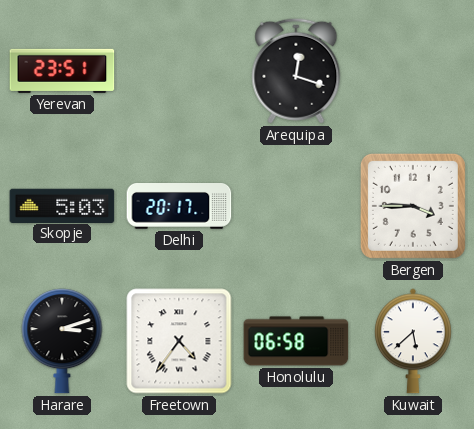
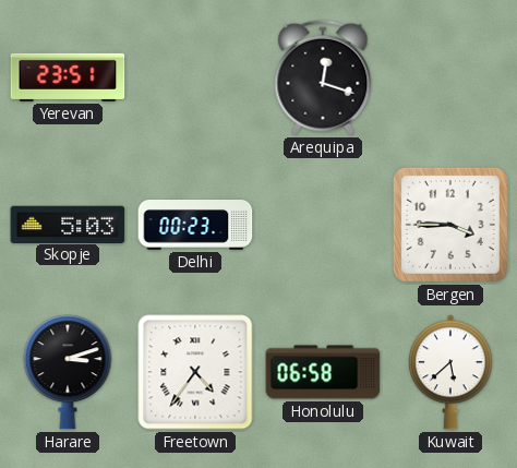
Delhi: 20:17 -> 00:23
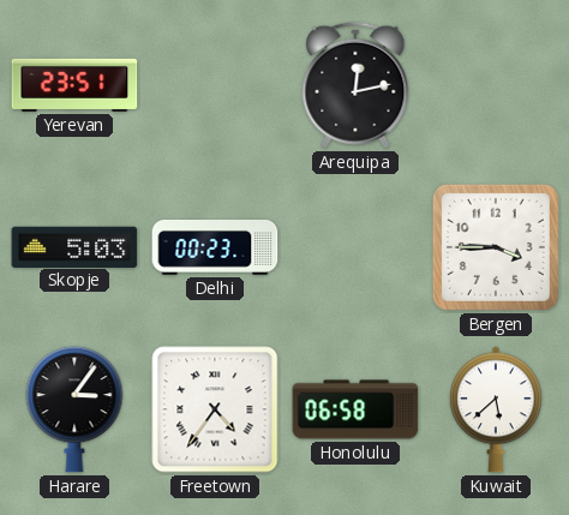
Arequipa: 12:18 -> 12:13
Harare: 3:12 -> 3:06
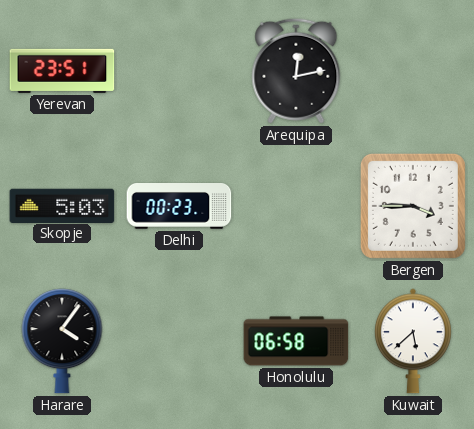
Harare: 3:06 -> 4:06
Freetown: 4:36 -> none
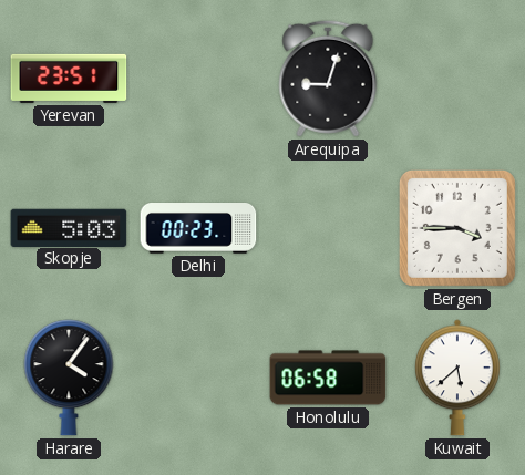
Arequipa: 12:13 -> 9:03
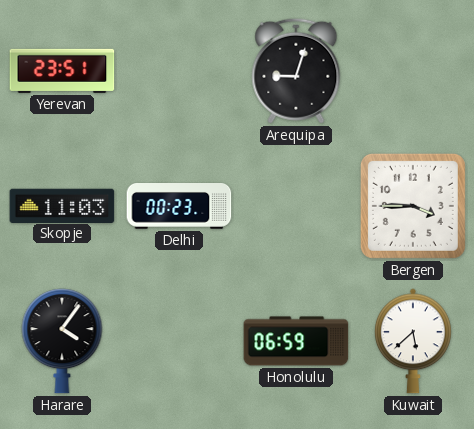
Skopje: 5:03 -> 11:03
Honolulu: 06:58 -> 06:59
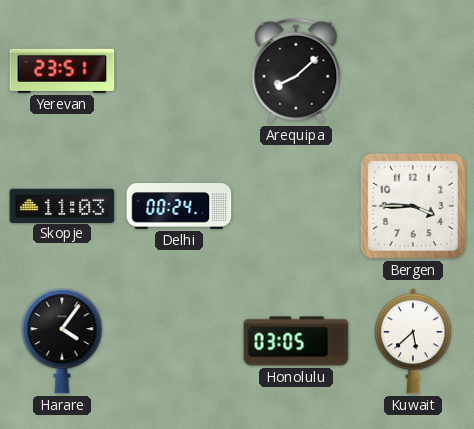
Arequipa: 9:03 -> 8:08
Delhi: 00:23 -> 00:24
Honolulu: 06:59 -> 03:05
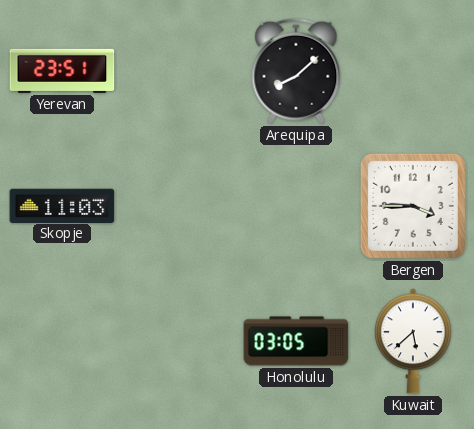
Delhi: 00:24 -> none
Harare: 4:06 -> none
